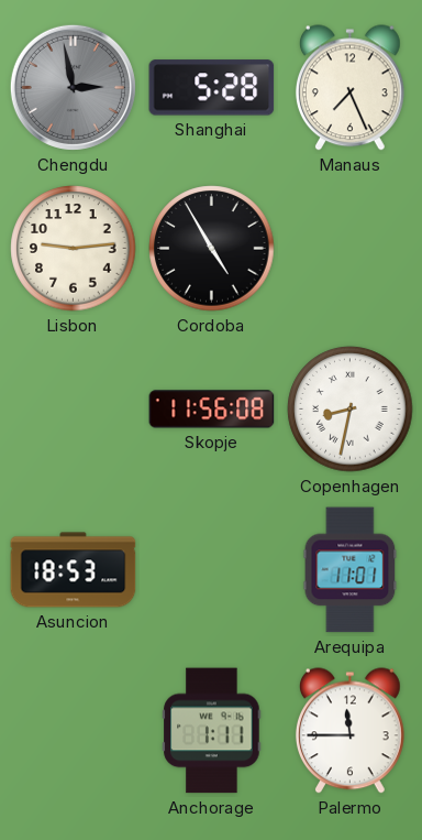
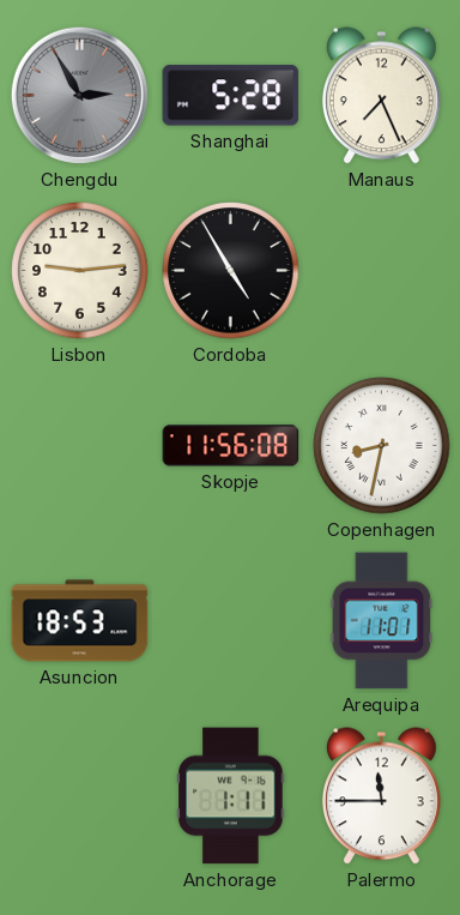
Chengdu: 2:58 -> 2:55
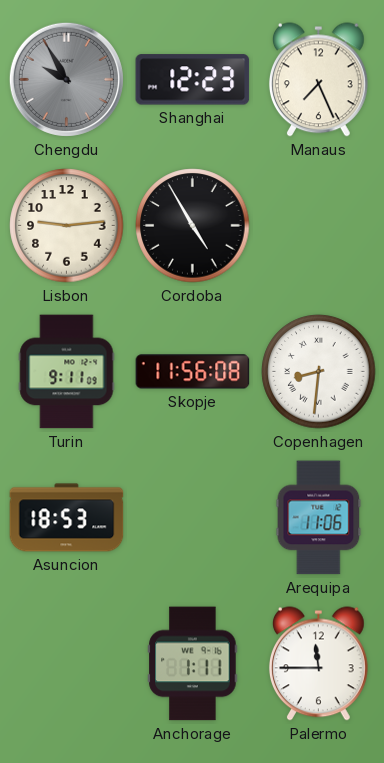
Chengdu: 2:55 -> 9:55
Shanghai: 5:28 -> 12:23
Turin: none -> 9:11
Copenhagen: 8:32 -> 8:31
Arequipa: 11:01 -> 11:06
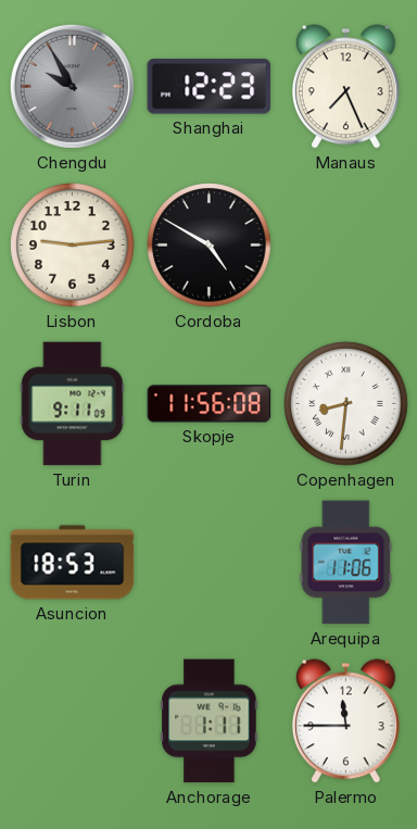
Cordoba: 4:55 -> 4:50
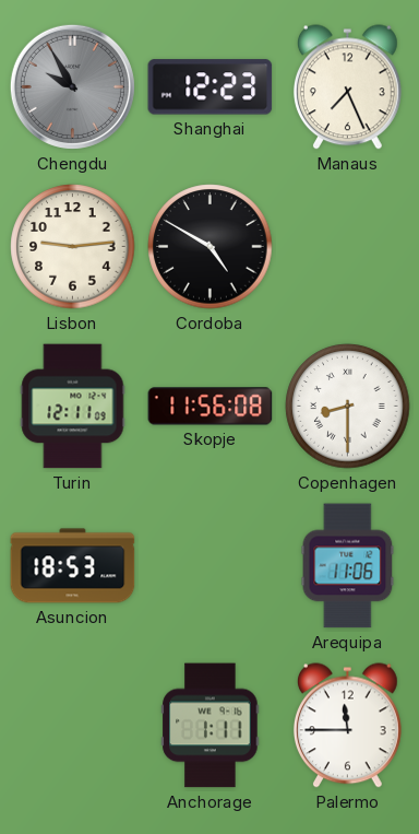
Turin: 9:11 -> 12:11
Copenhagen: 8:31 -> 8:30
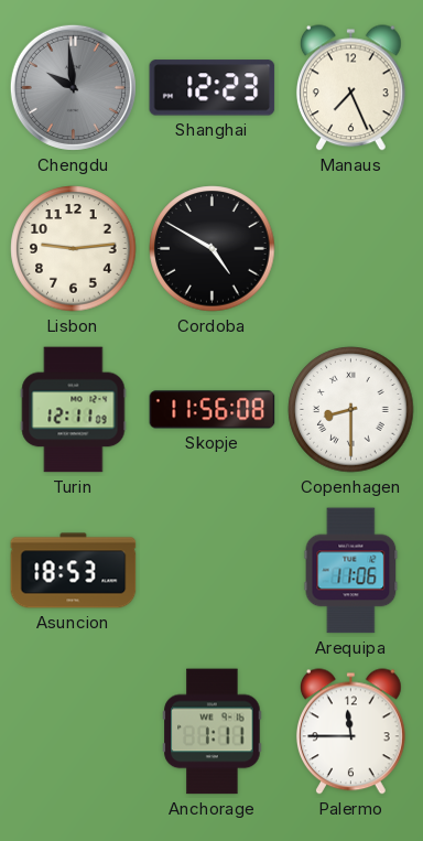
Chengdu: 9:55 -> 9:59
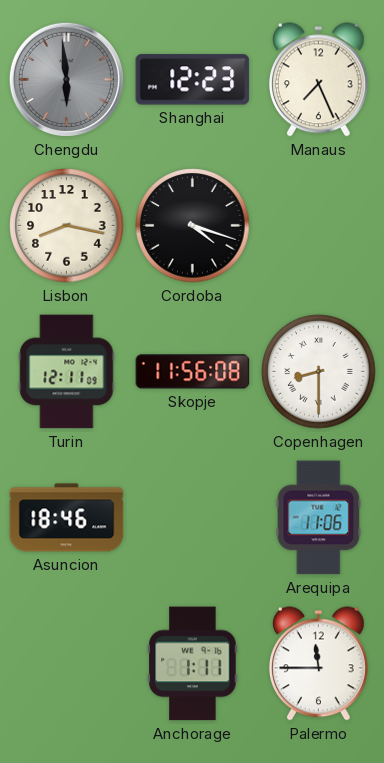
Chengdu: 9:59 -> 5:59
Lisbon: 9:14 -> 8:17
Cordoba: 4:50 -> 4:18
Asuncion: 18:53 -> 18:46
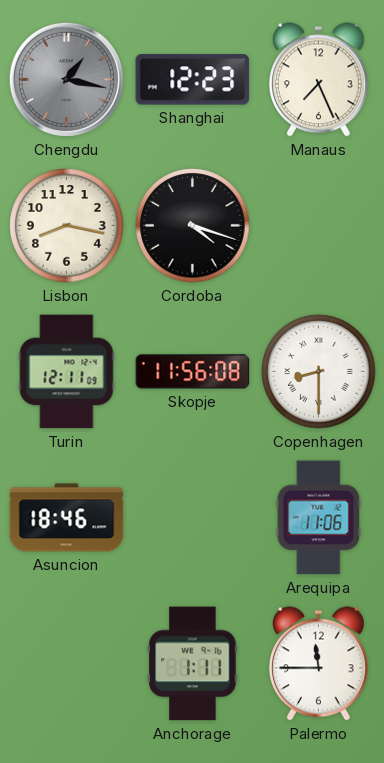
Chengdu: 5:59 -> 1:17
